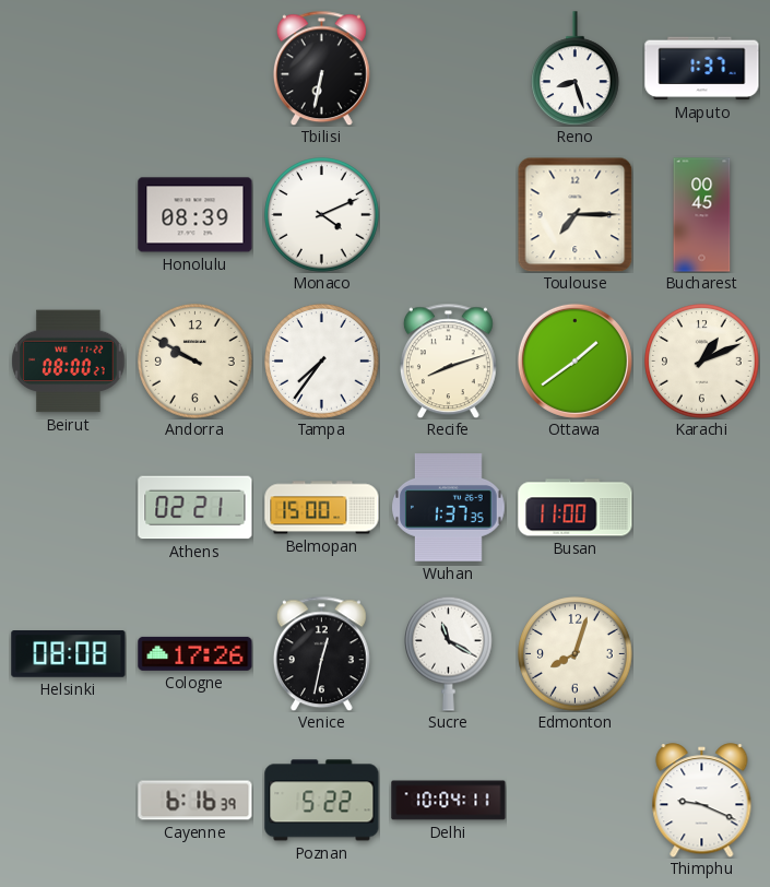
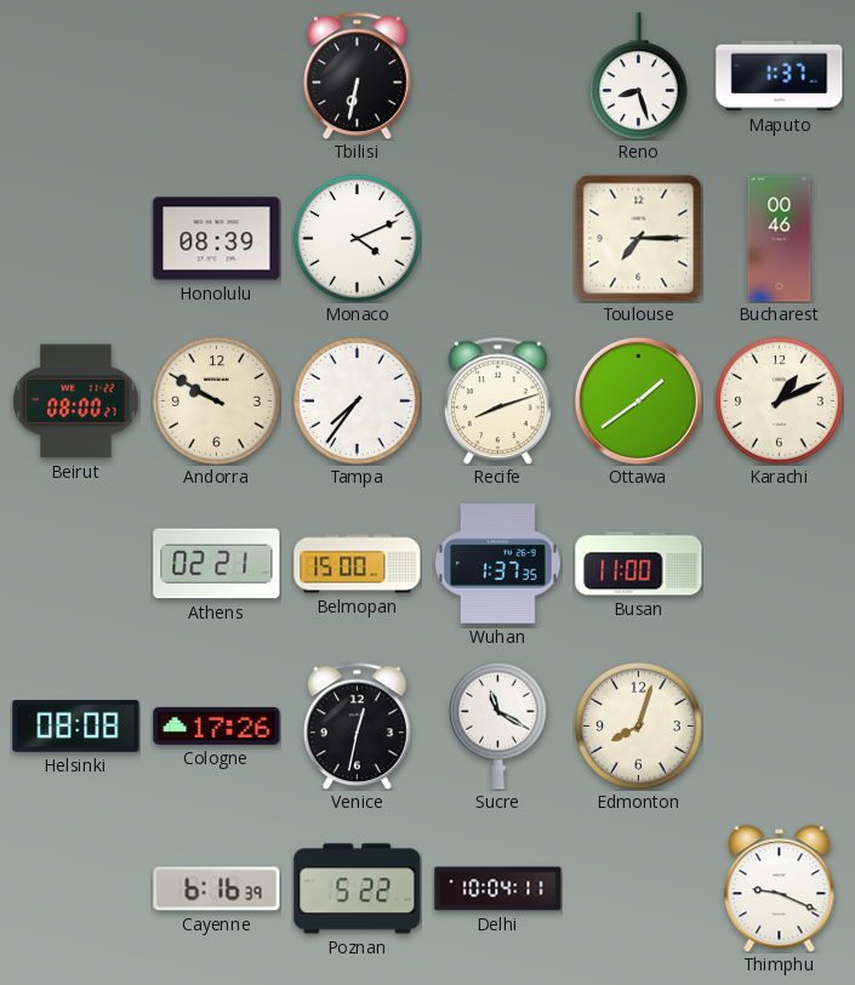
Bucharest: 00:45 -> 00:46
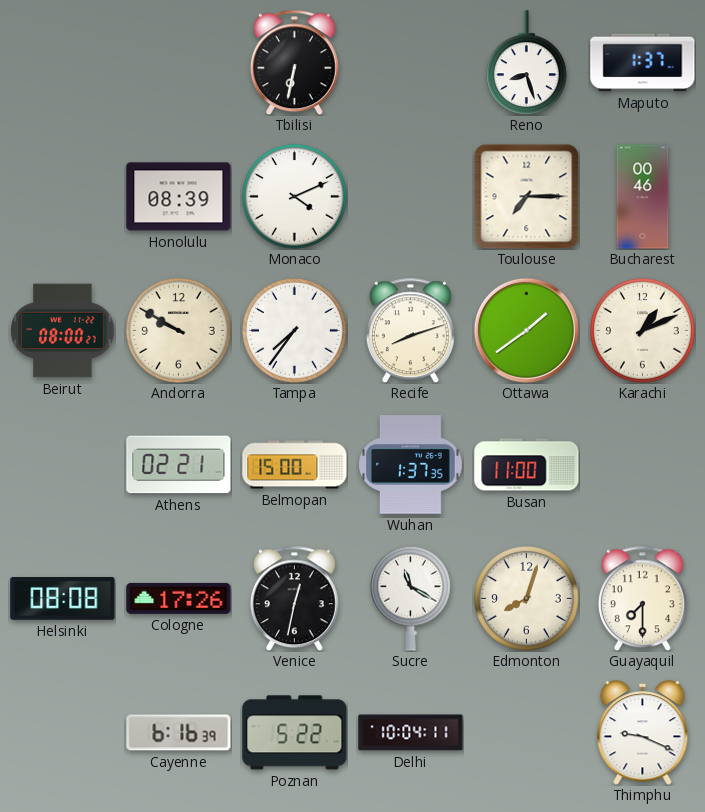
Guayaquil: none -> 7:30
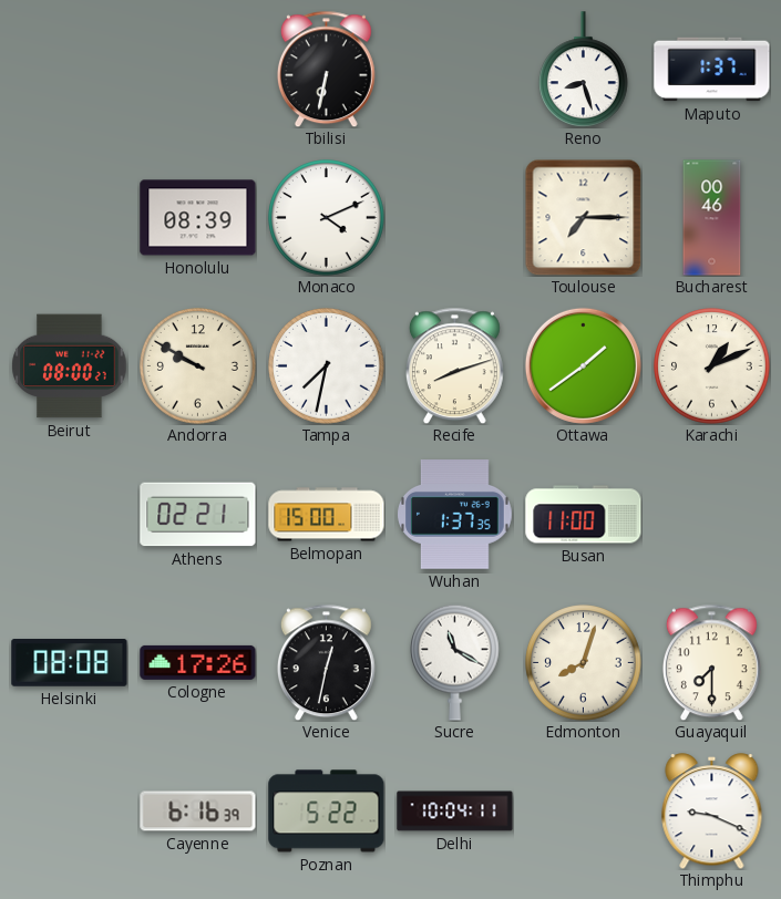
Tampa: 7:36 -> 7:32
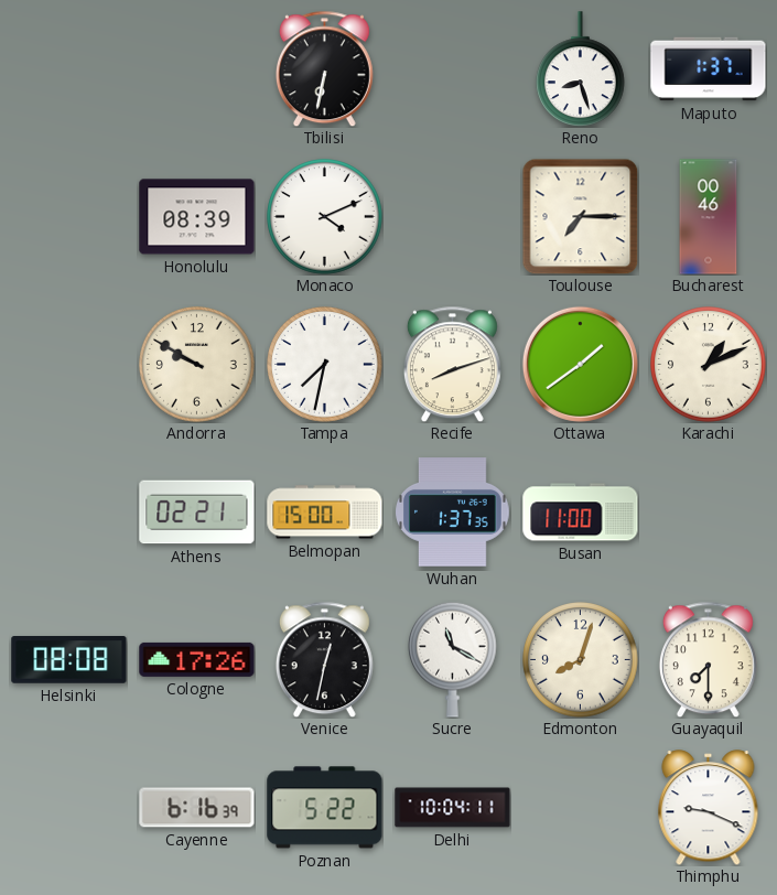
Beirut: 08:00 -> none
